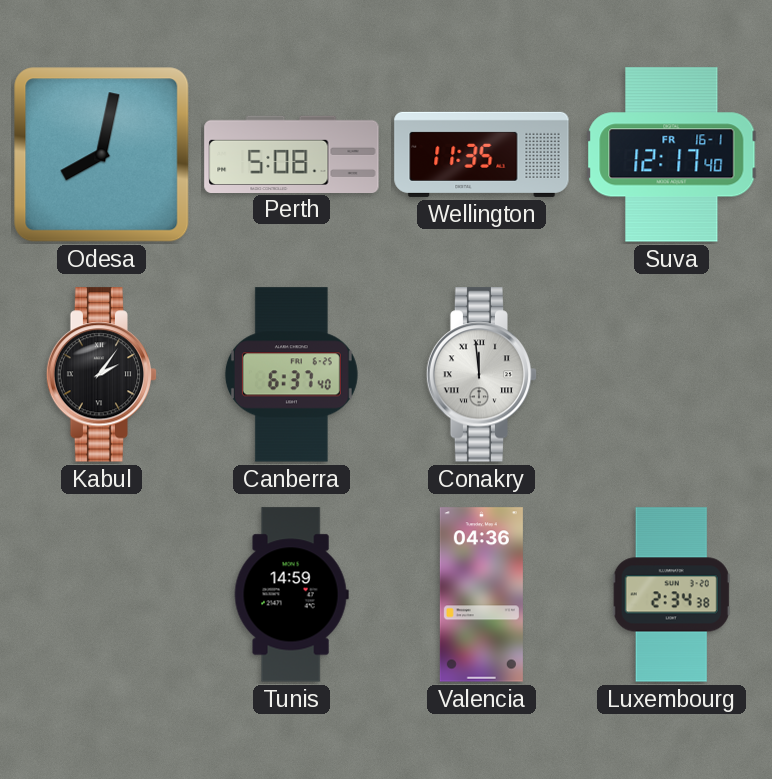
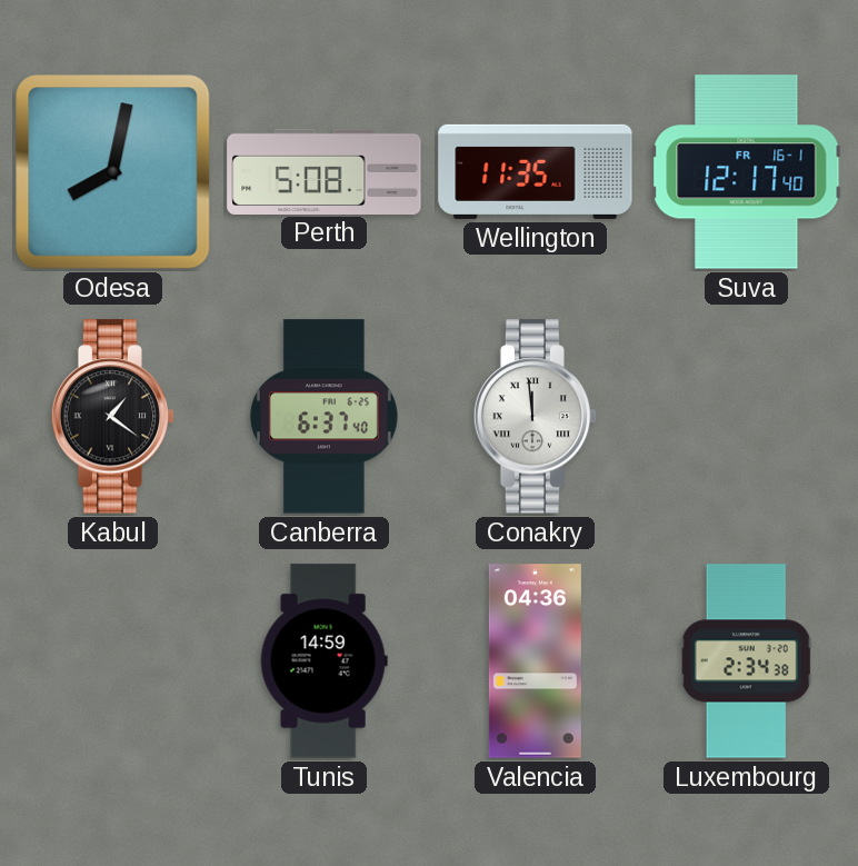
Kabul: 2:06 -> 1:21
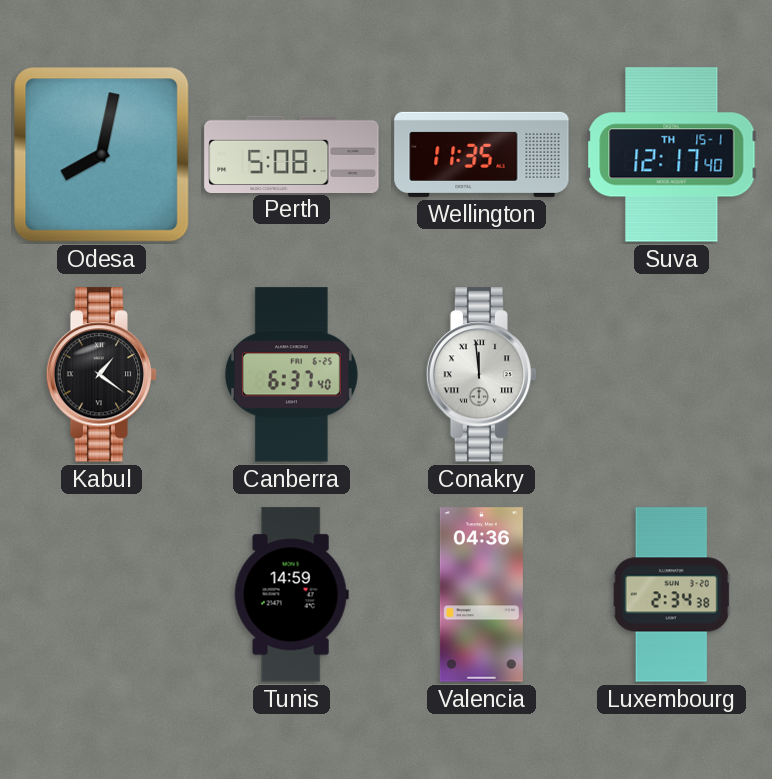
Suva date: FR 16-1 -> TH 15-1
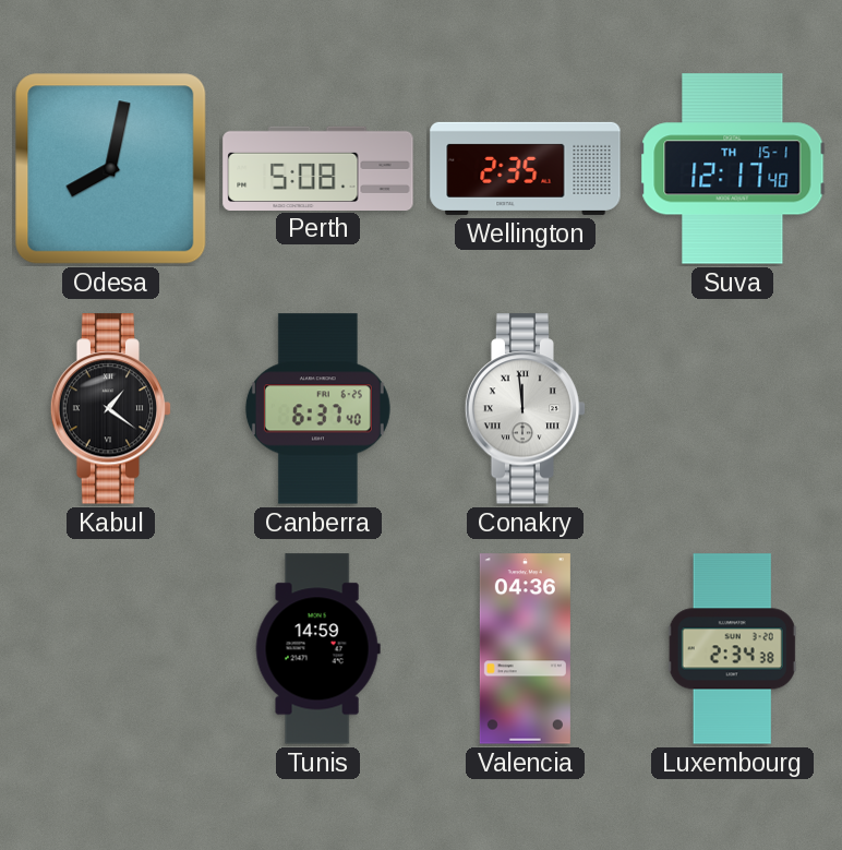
Wellington: 11:35 -> 2:35
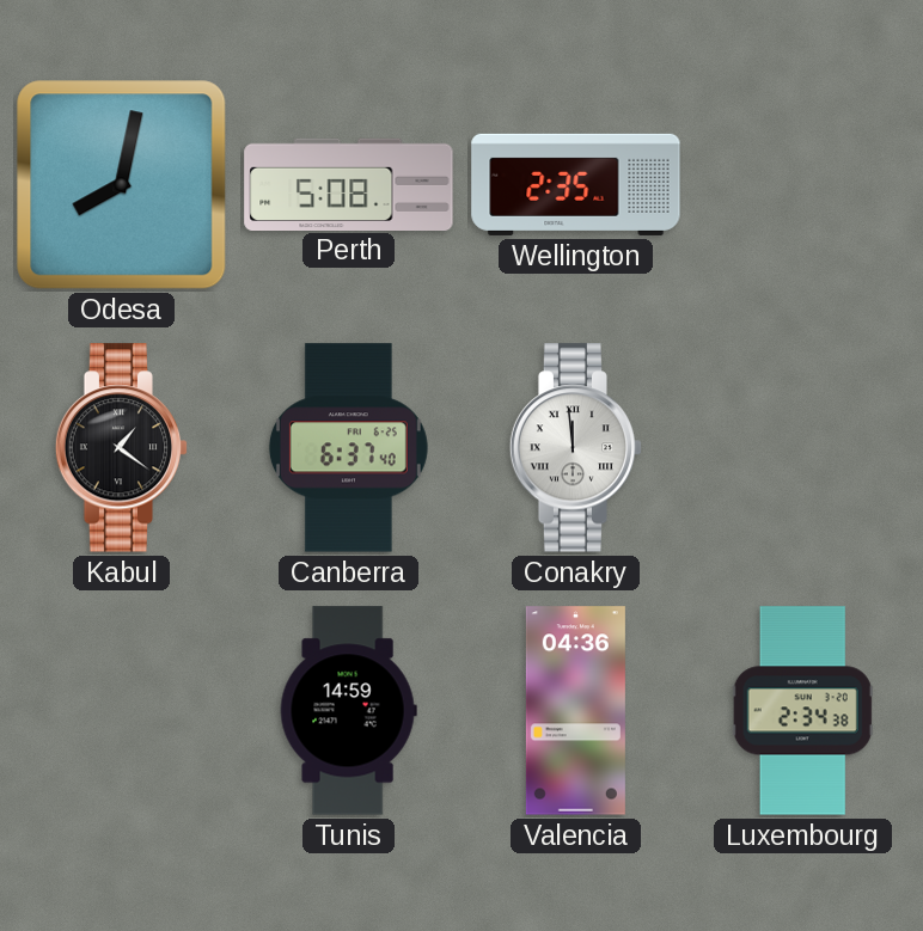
Suva: 12:17 -> none
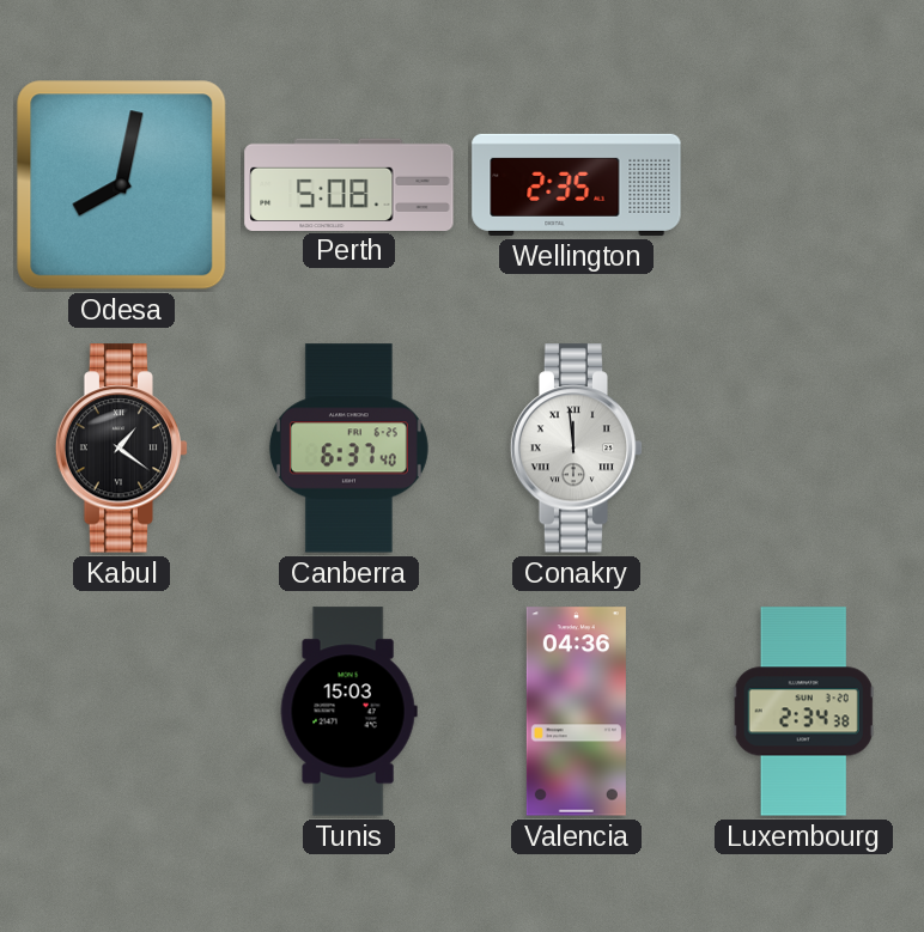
Tunis: 14:59 -> 15:03
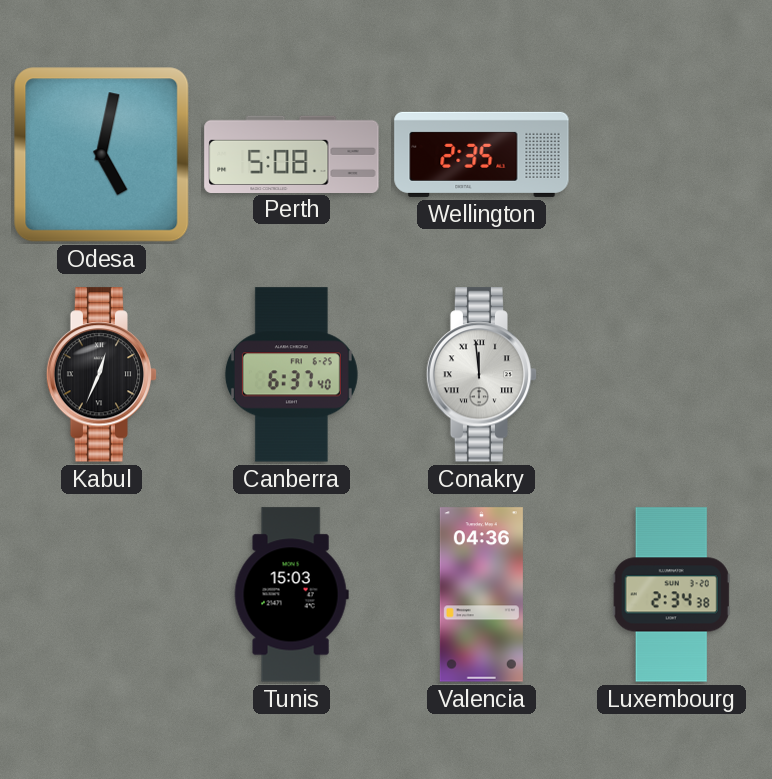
Odesa: 8:02 -> 5:02
Kabul: 1:21 -> 12:34
